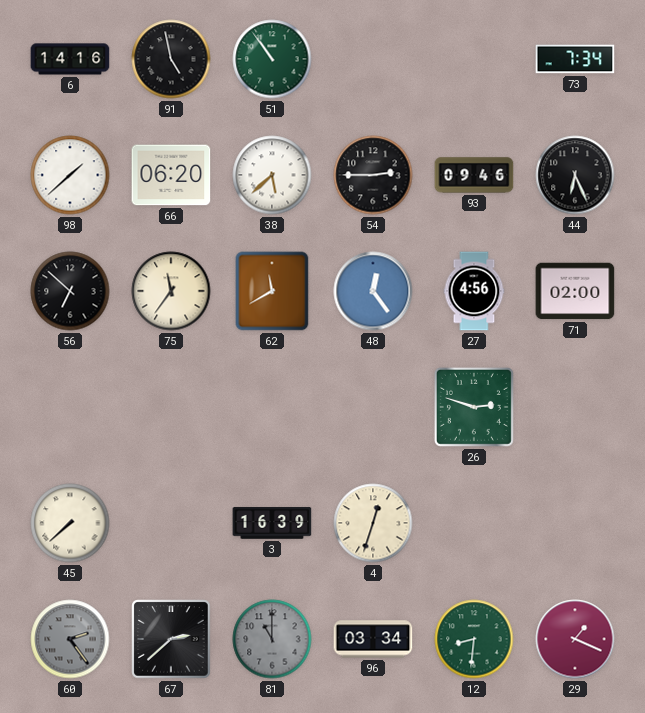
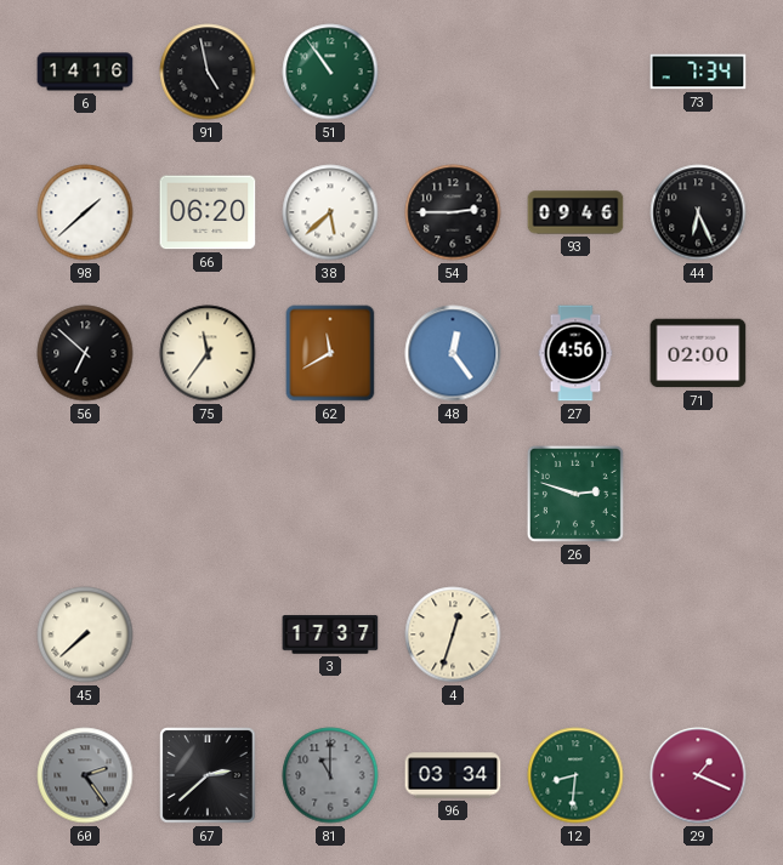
3: 16:39 -> 17:37
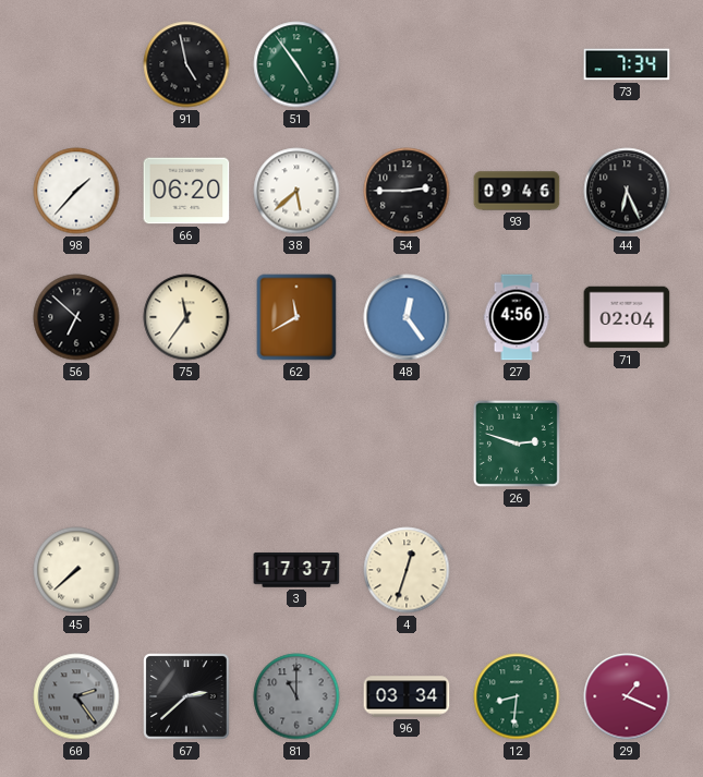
6: 14:16 -> none
51: 10:54 -> 4:54
98: 1:38 -> 1:37
71: 02:00 -> 02:04
